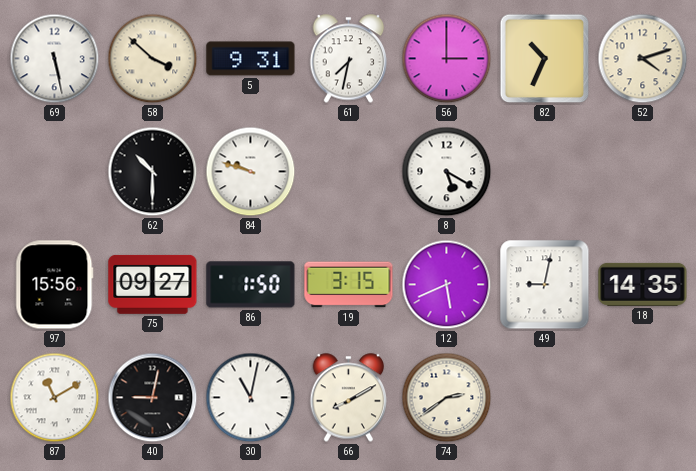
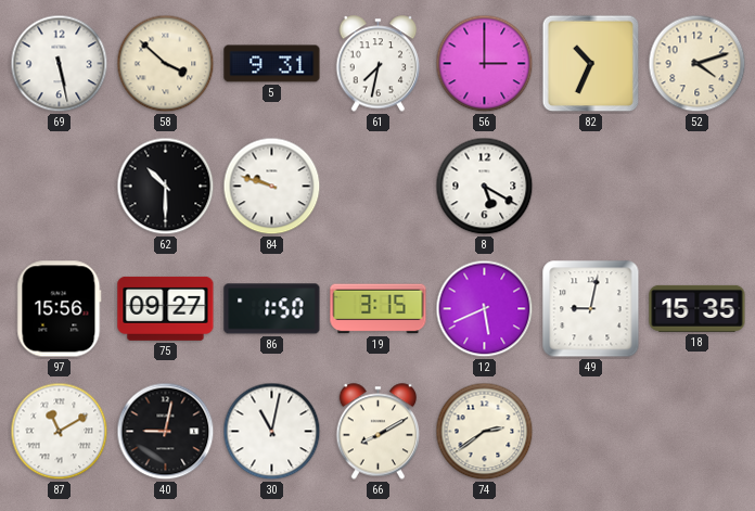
18: 14:35 -> 15:35
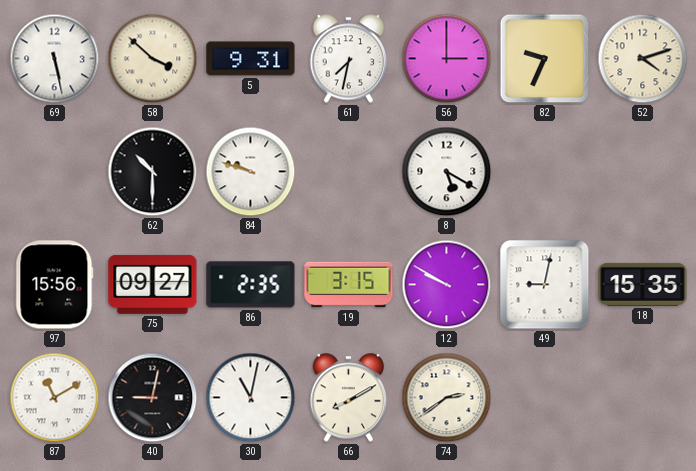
82: 10:34 -> 9:34
86: 1:50 -> 2:35
12: 5:41 -> 9:50
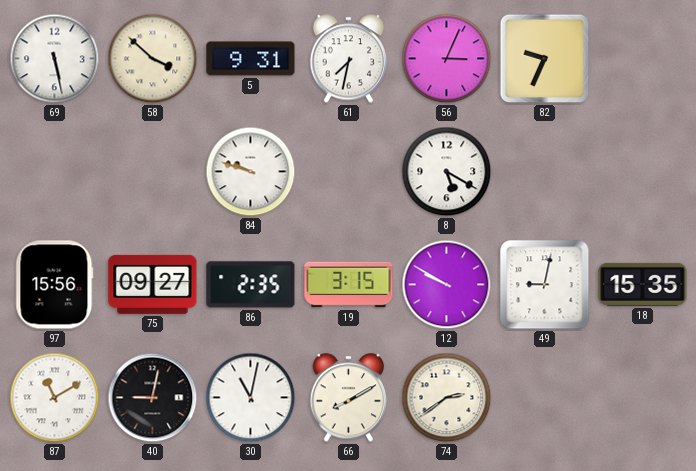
56: 3:00 -> 3:04
52: 4:12 -> none
62: 10:30 -> none
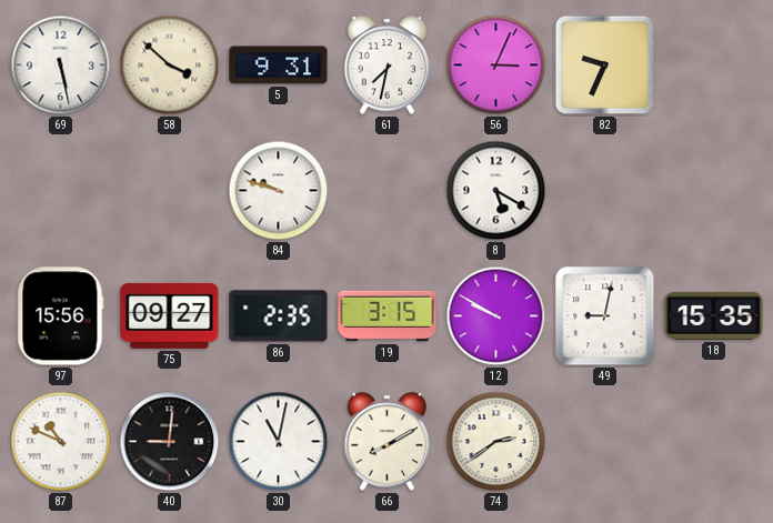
87: 11:10 -> 10:49
40: 9:02 -> 9:01
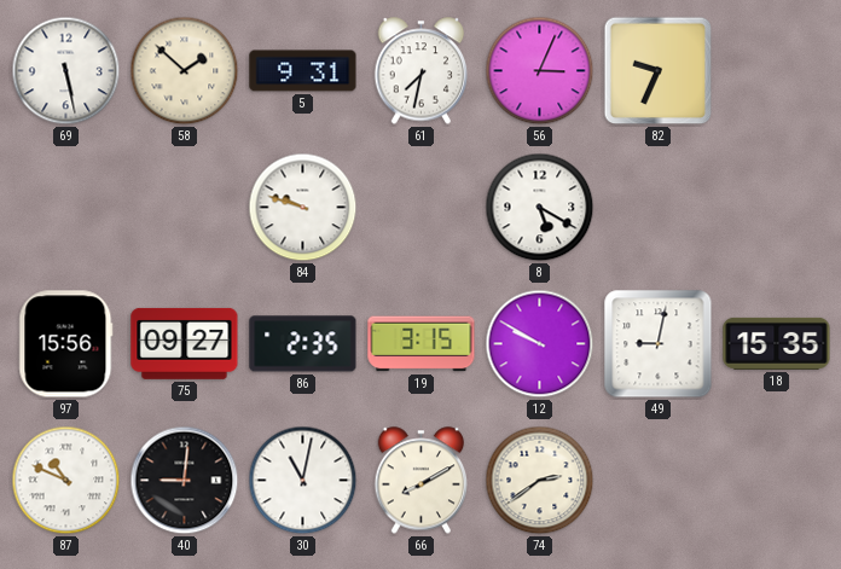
58: 3:52 -> 1:52
